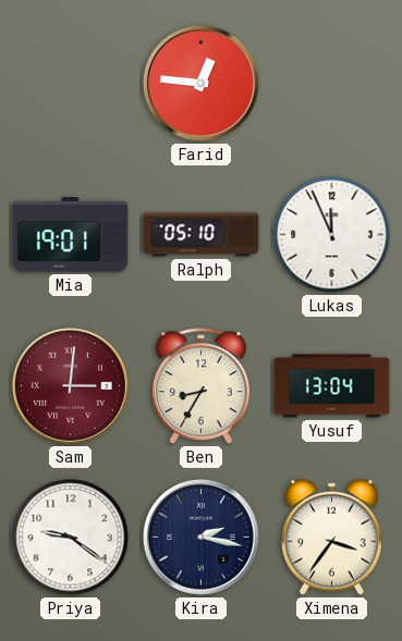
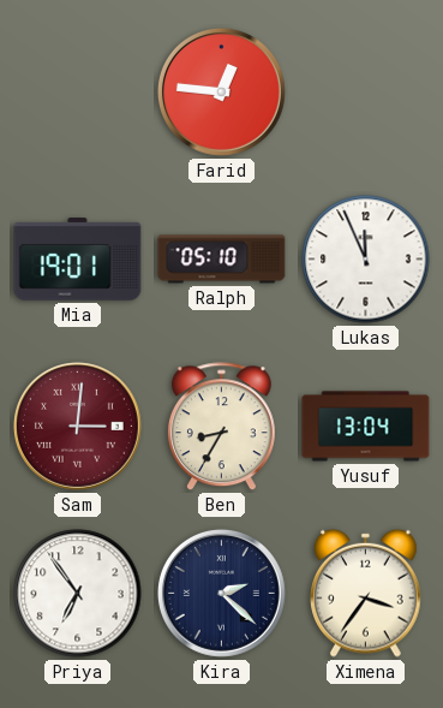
Priya: 9:21 -> 6:54
Kira: 2:17 -> 2:22
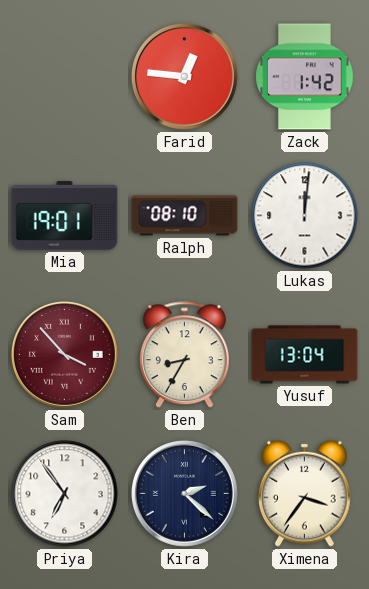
Zack: none -> 1:42
Ralph: 05:10 -> 08:10
Lukas: 11:56 -> 12:01
Sam: 3:01 -> 3:53
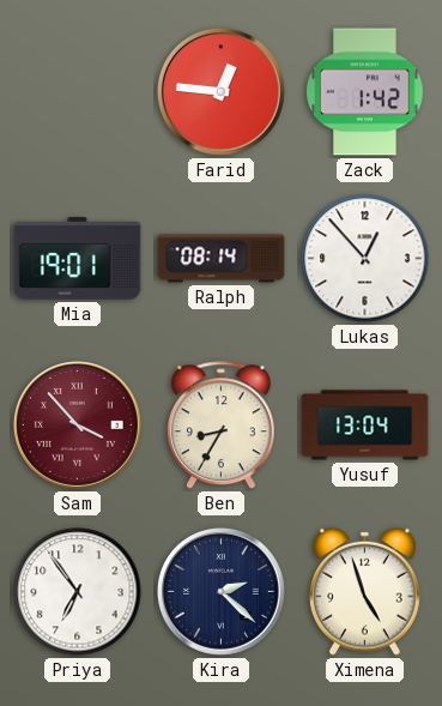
Ralph: 08:10 -> 08:14
Lukas: 12:01 -> 12:53
Ximena: 3:36 -> 4:57
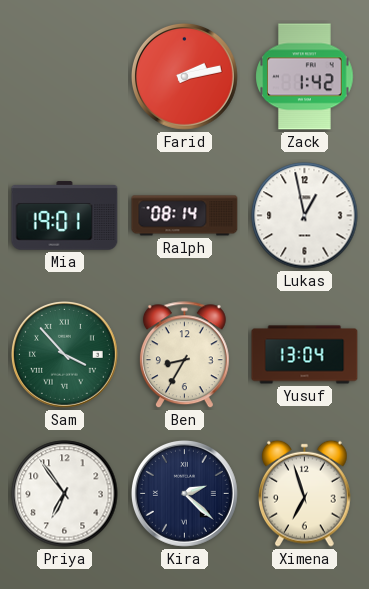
Farid: 12:46 -> 2:13
Lukas: 12:53 -> 12:58
Sam dial: burgundy -> green
Ximena: 4:57 -> 6:57
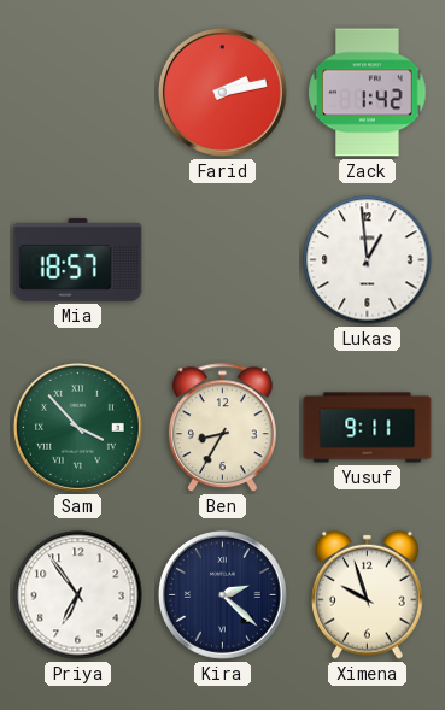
Mia: 19:01 -> 18:57
Ralph: 08:14 -> none
Lukas: 12:58 -> 12:59
Yusuf: 13:04 -> 9:11
Ximena: 6:57 -> 9:57
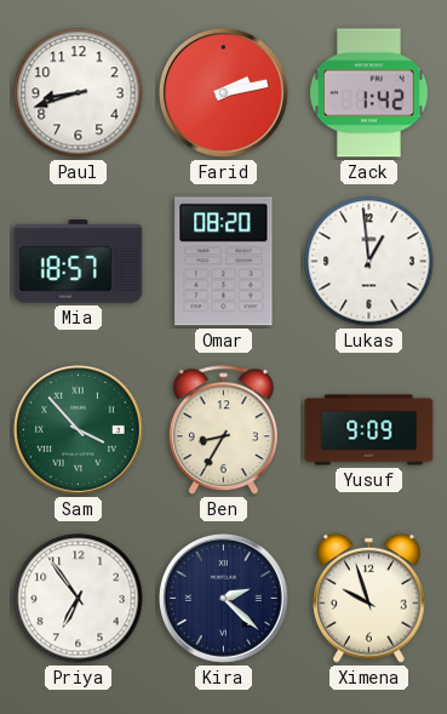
Paul: none -> 8:42
Omar: none -> 08:20
Yusuf: 9:11 -> 9:09
